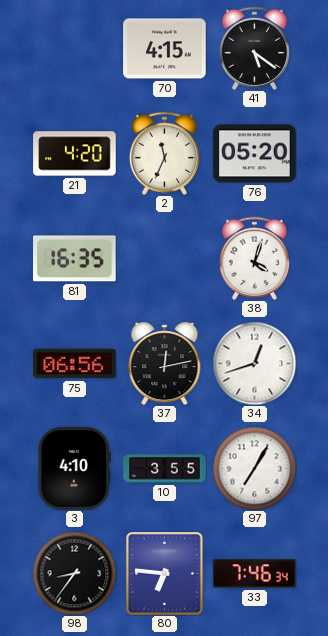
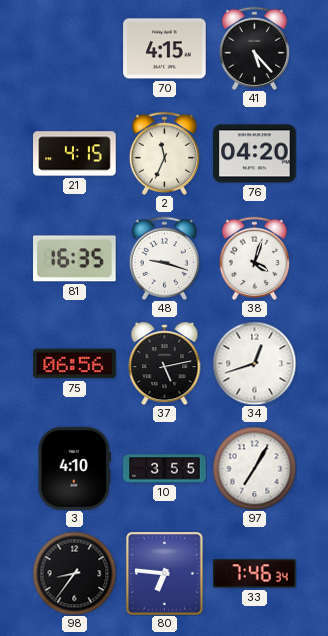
41: 5:21 -> 5:23
21: 4:20 -> 4:15
76: 05:20 -> 04:20
48: none -> 9:18
37: 12:13 -> 5:13
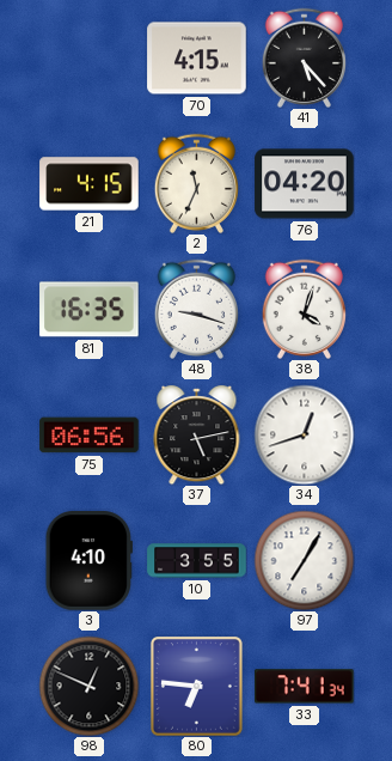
98: 8:36 -> 12:49
33: 7:46 -> 7:41
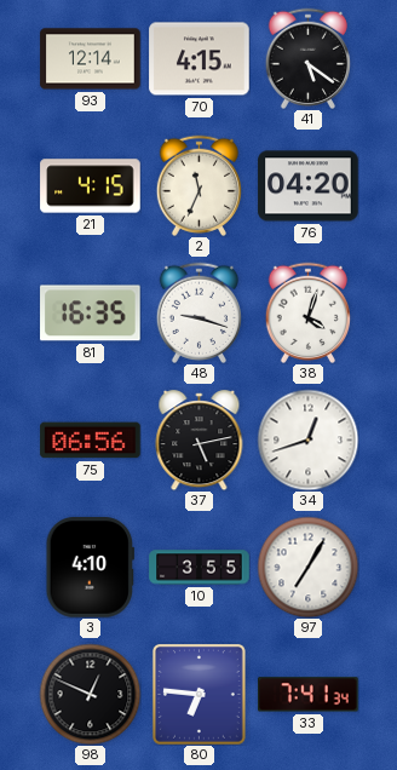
93: none -> 12:14
41: 5:23 -> 5:21
